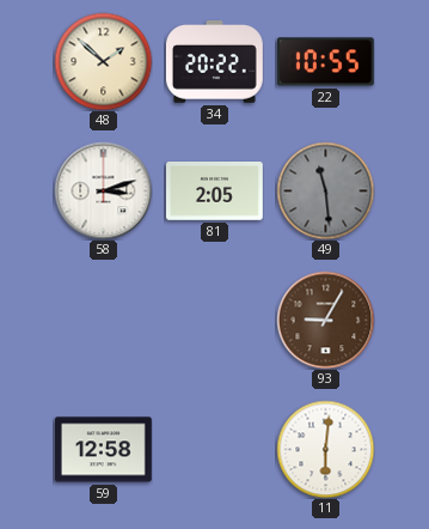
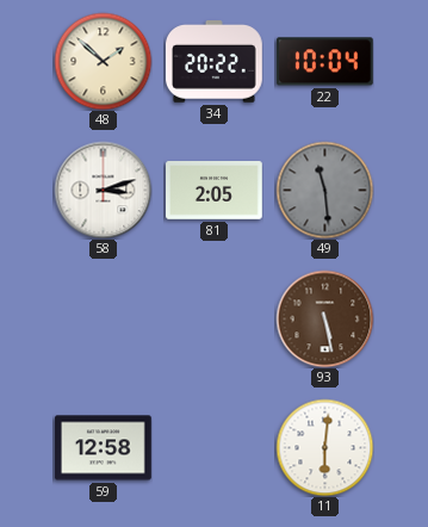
22: 10:55 -> 10:04
93: 9:05 -> 5:28
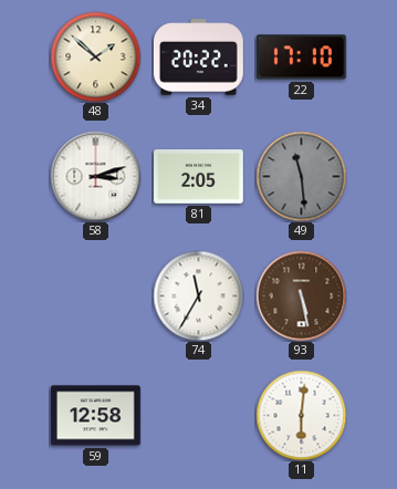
22: 10:04 -> 17:10
74: none -> 11:35
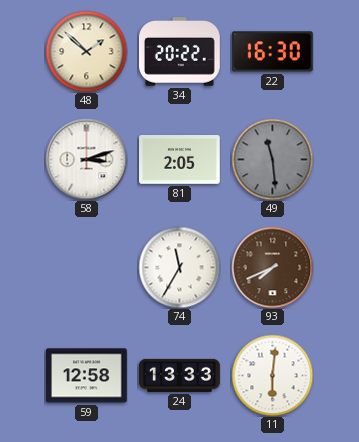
22: 17:10 -> 16:30
93: 5:28 -> 7:41
24: none -> 13:33
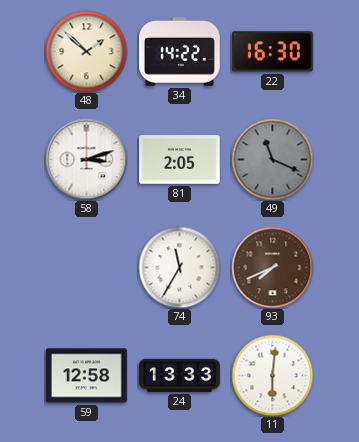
34: 20:22 -> 14:22
49: 11:29 -> 11:19
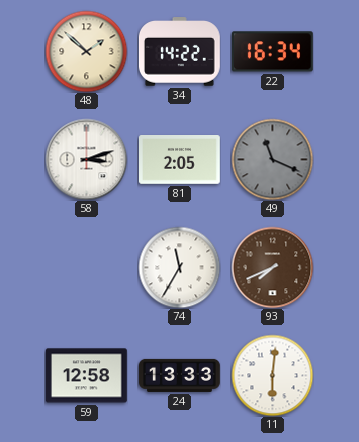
22: 16:30 -> 16:34
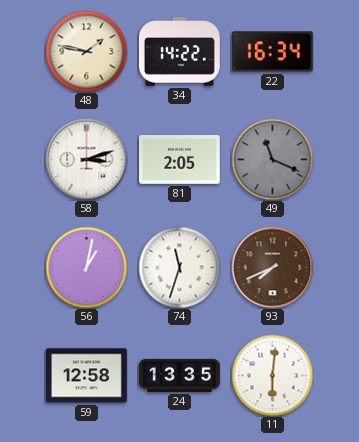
48: 1:52 -> 1:47
56: none -> 1:02
74: 11:35 -> 11:33
24: 13:33 -> 13:35
